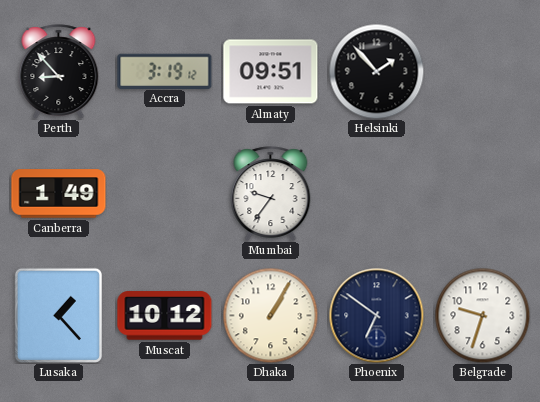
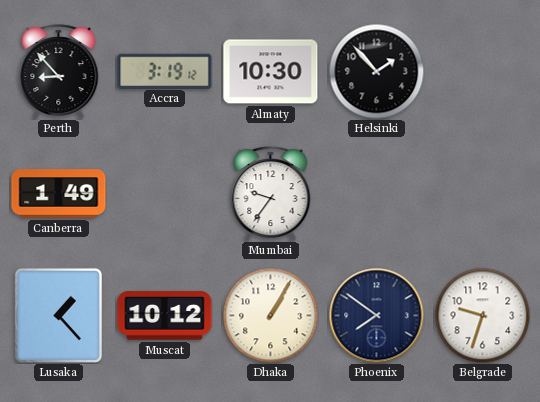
Almaty: 09:51 -> 10:30
Phoenix: 6:51 -> 7:51
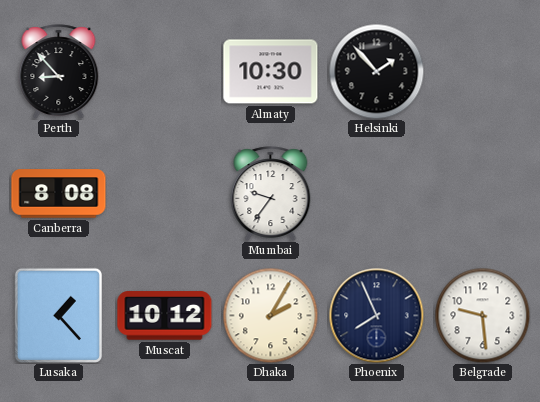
Accra: 3:19 -> none
Canberra: 1:49 -> 8:08
Dhaka: 1:05 -> 2:05
Phoenix: 7:51 -> 7:56
Belgrade: 9:33 -> 9:29
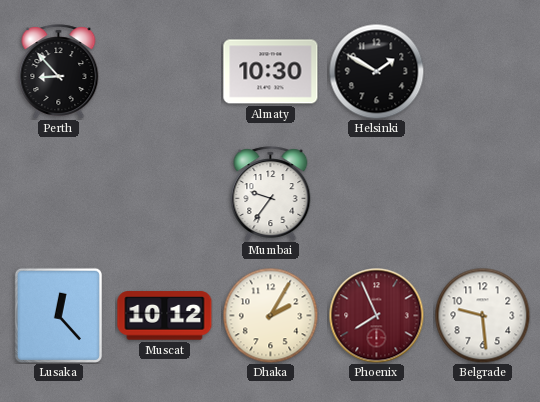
Helsinki: 1:53 -> 1:50
Canberra: 8:08 -> none
Lusaka: 1:23 -> 12:23
Phoenix dial: navy -> burgundy
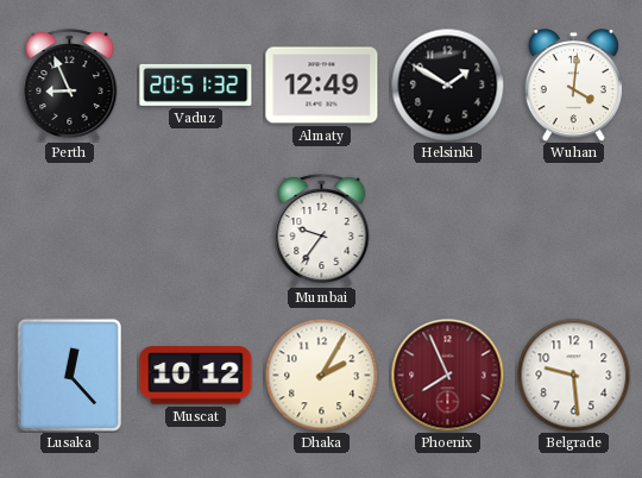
Perth: 8:53 -> 8:56
Vaduz: none -> 20:51
Almaty: 10:30 -> 12:49
Wuhan: none -> 4:01
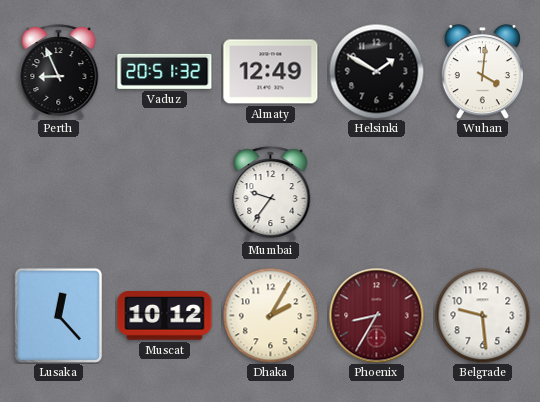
Phoenix: 7:56 -> 8:35
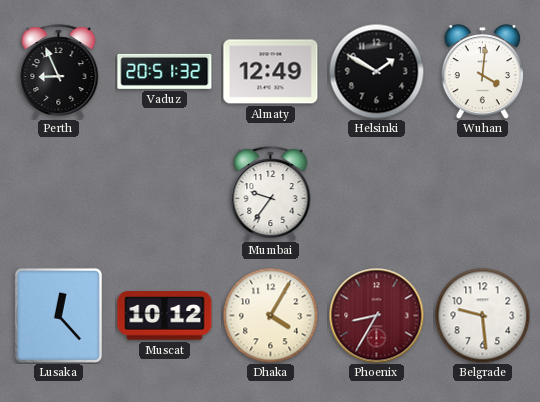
Dhaka: 2:05 -> 4:05
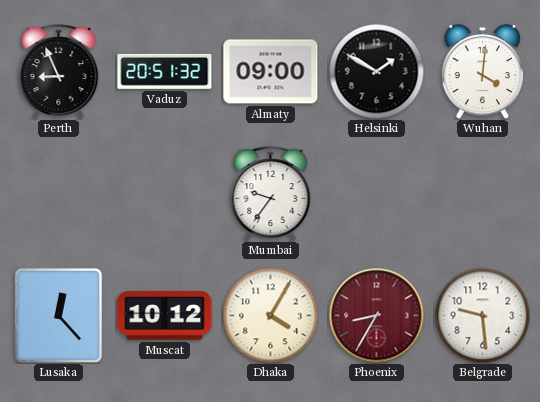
Almaty: 12:49 -> 09:00
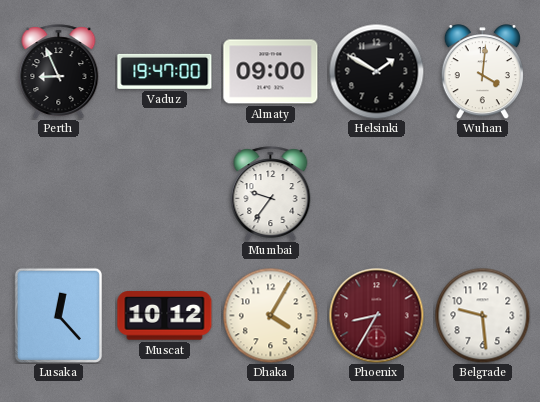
Vaduz: 20:51 -> 19:47
